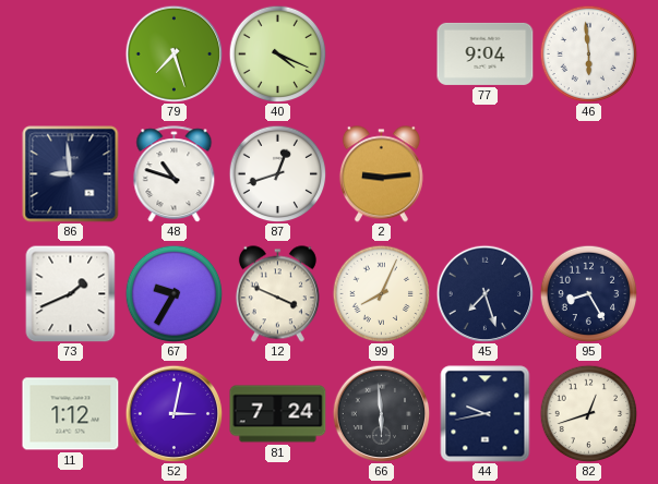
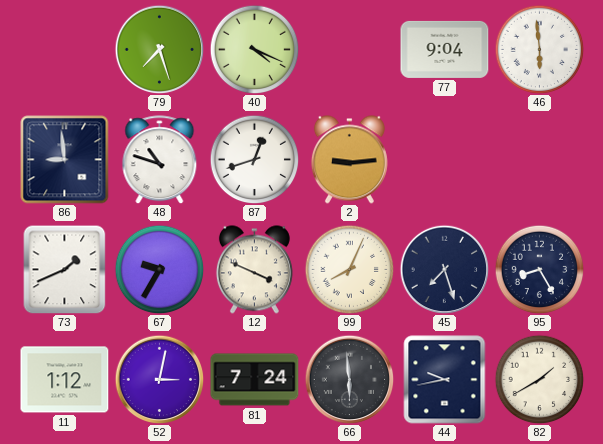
82: 12:42 -> 1:40
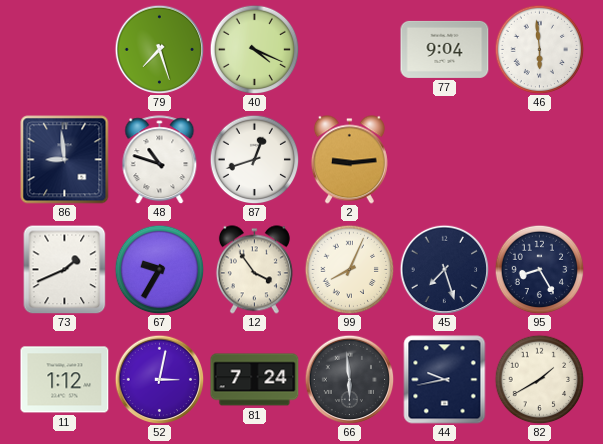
12: 3:49 -> 3:54
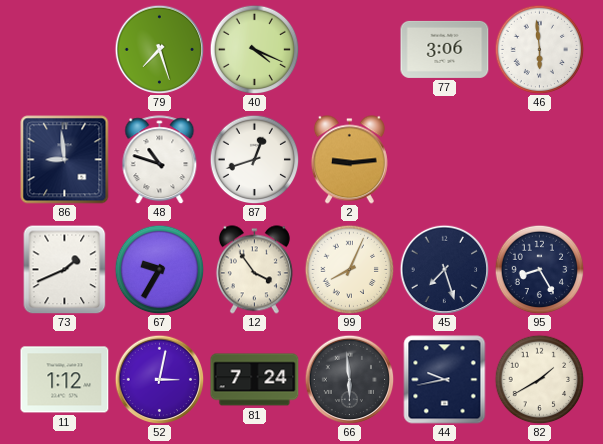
77: 9:04 -> 3:06
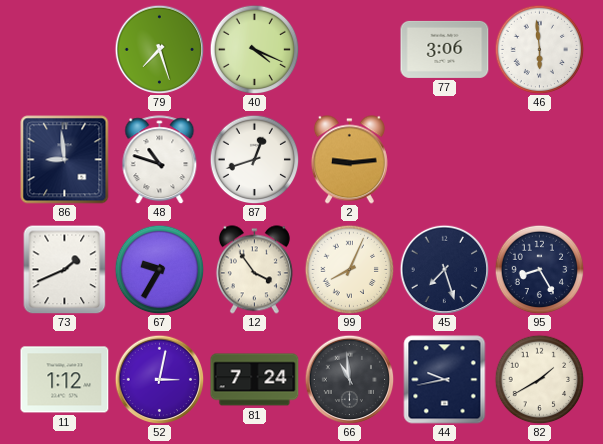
66: 5:59 -> 10:59
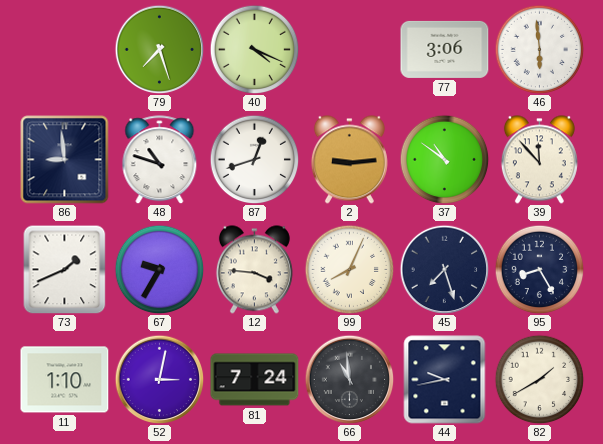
37: none -> 10:51
39: none -> 11:53
12: 3:54 -> 3:46
11: 1:12 -> 1:10
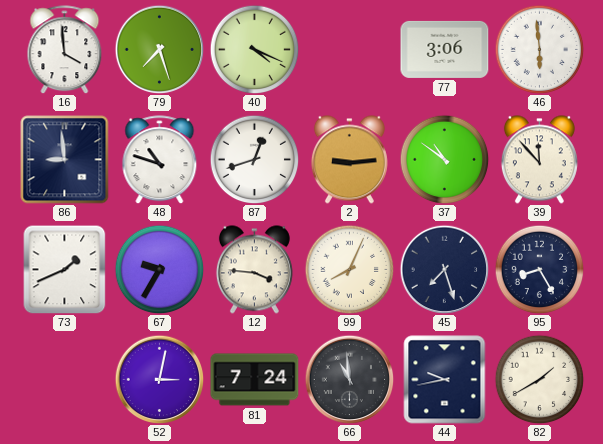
16: none -> 3:59
11: 1:10 -> none
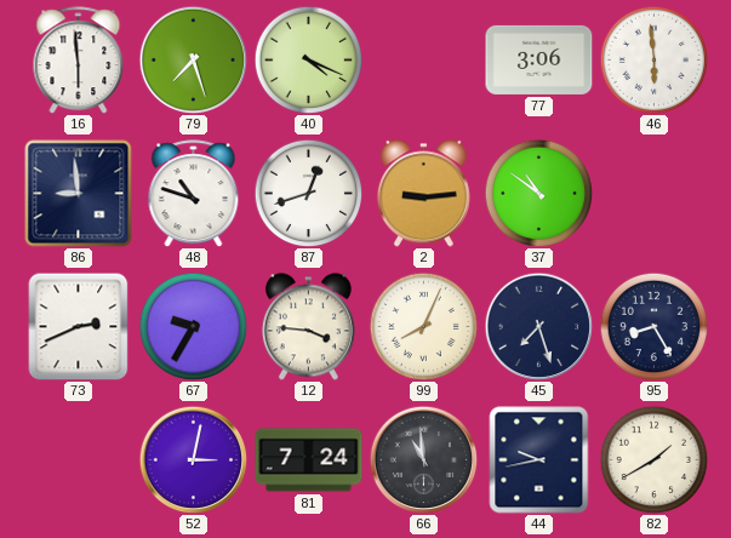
16: 3:59 -> 5:59
39: 11:53 -> none
73: 1:41 -> 2:41
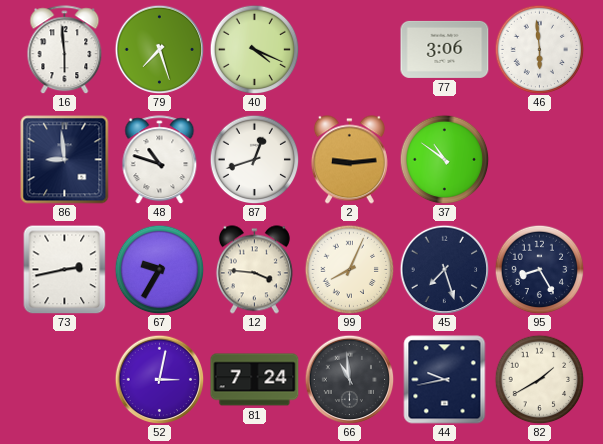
73: 2:41 -> 2:43
